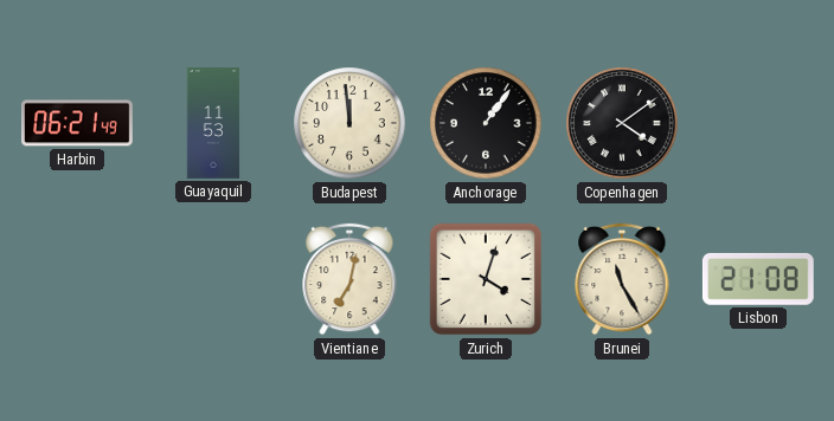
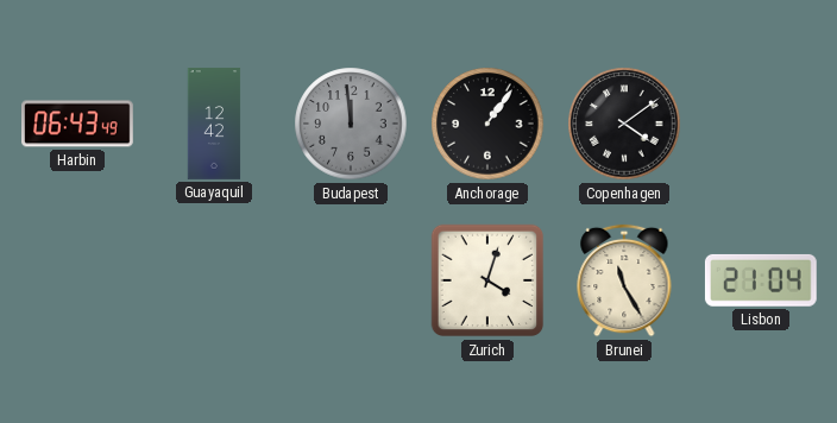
Harbin: 06:21 -> 06:43
Guayaquil: 11:53 -> 12:42
Budapest dial: cream -> grey
Vientiane: 7:02 -> none
Lisbon: 21:08 -> 21:04
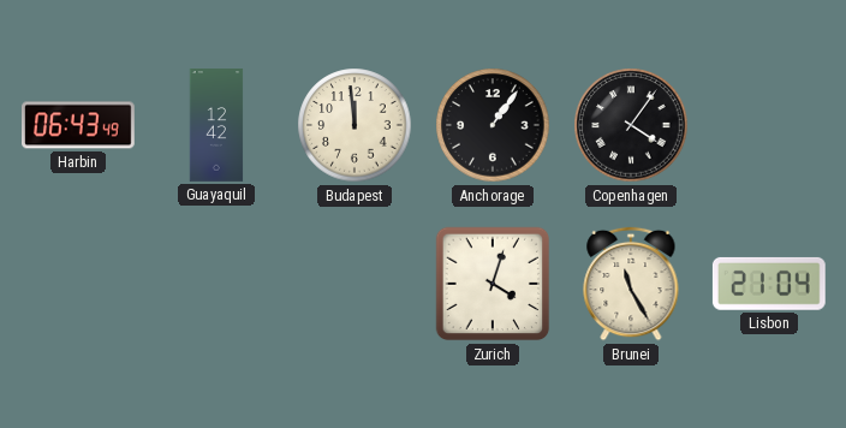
Budapest dial: grey -> cream
Copenhagen: 4:09 -> 4:06
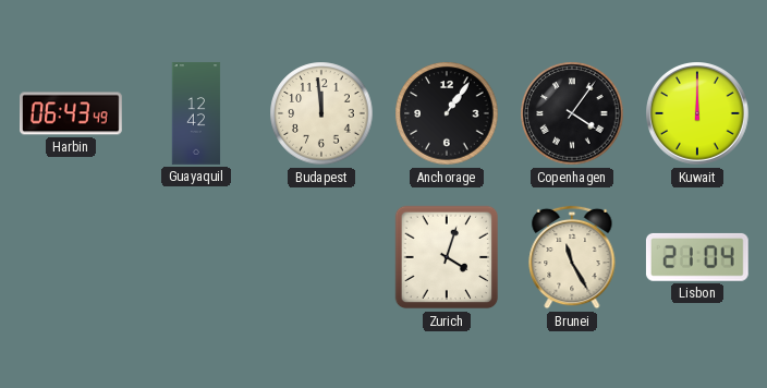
Kuwait: none -> 12:00
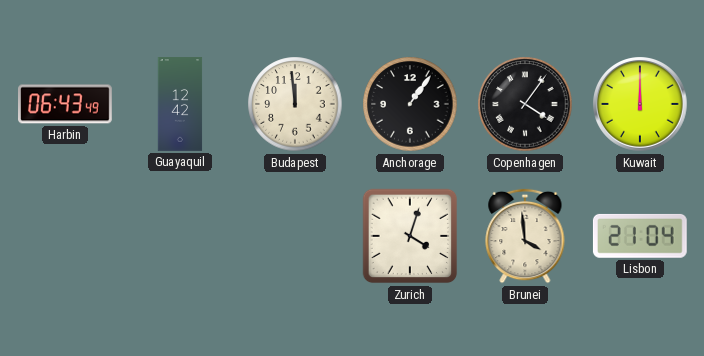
Brunei: 11:25 -> 3:59
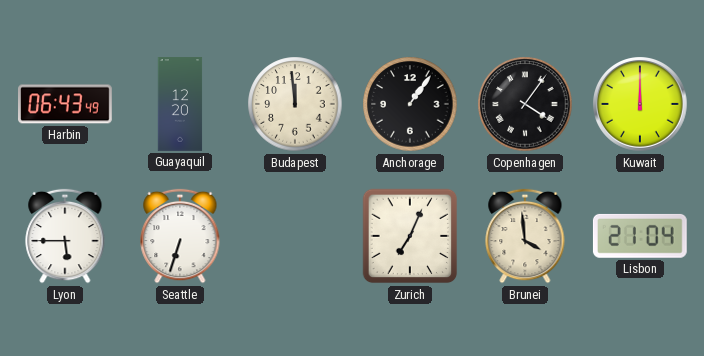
Guayaquil: 12:42 -> 12:20
Lyon: none -> 5:45
Seattle: none -> 6:33
Zurich: 4:03 -> 7:04
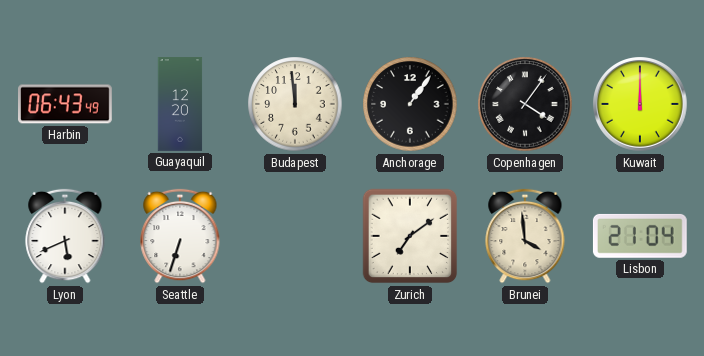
Lyon: 5:45 -> 5:41
Zurich: 7:04 -> 7:09
